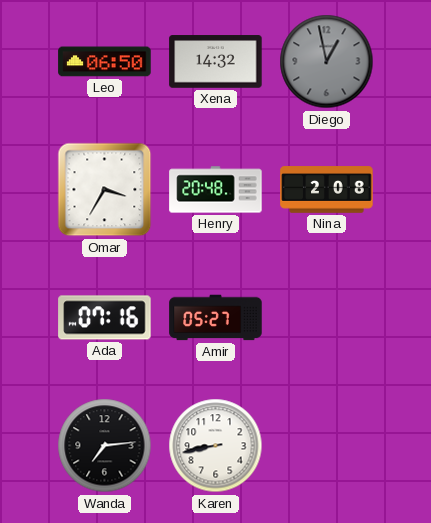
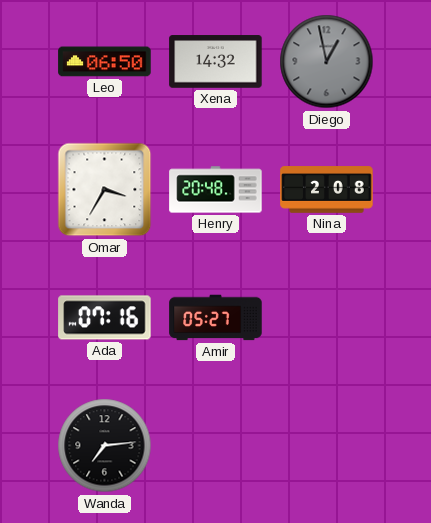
Karen: 8:43 -> none
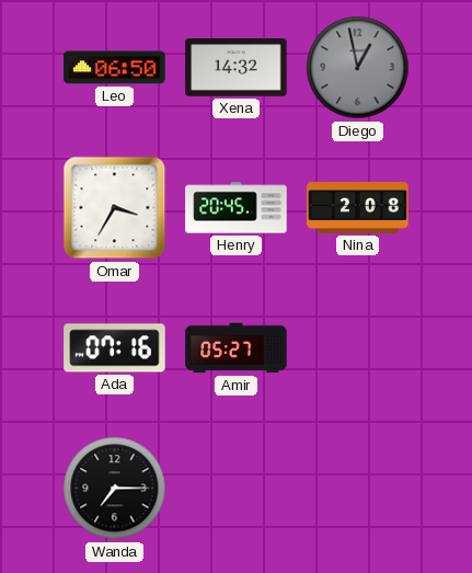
Henry: 20:48 -> 20:45
Wanda: 7:14 -> 7:15
